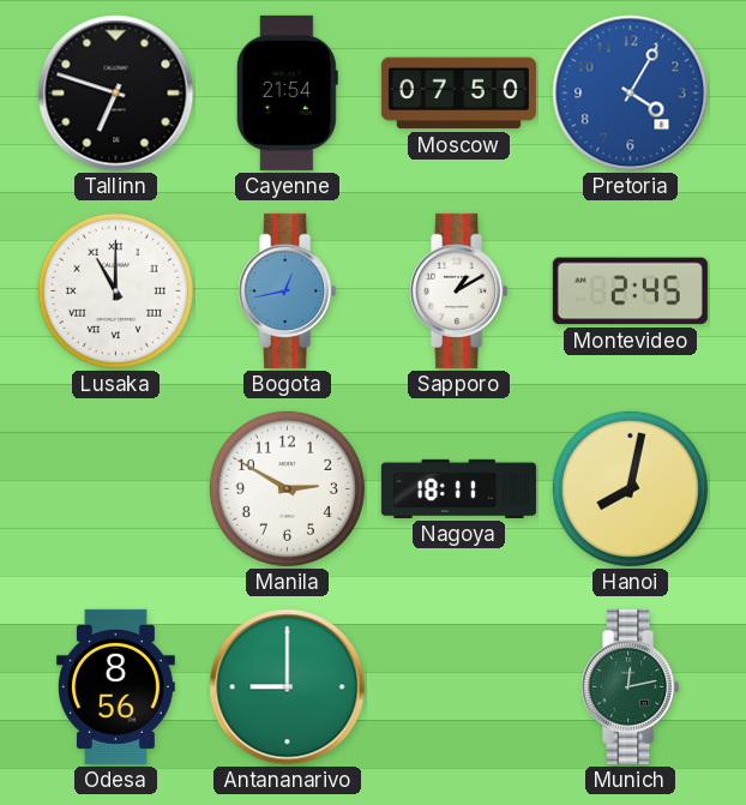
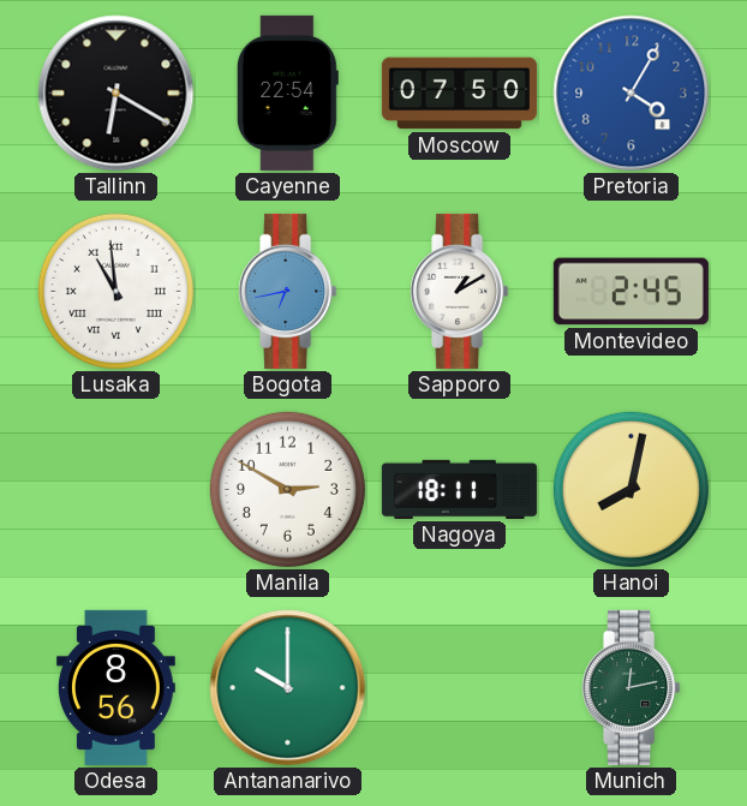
Tallinn: 6:48 -> 6:20
Cayenne: 21:54 -> 22:54
Lusaka: 11:00 -> 10:59
Bogota: 12:43 -> 6:43
Antananarivo: 9:00 -> 10:00
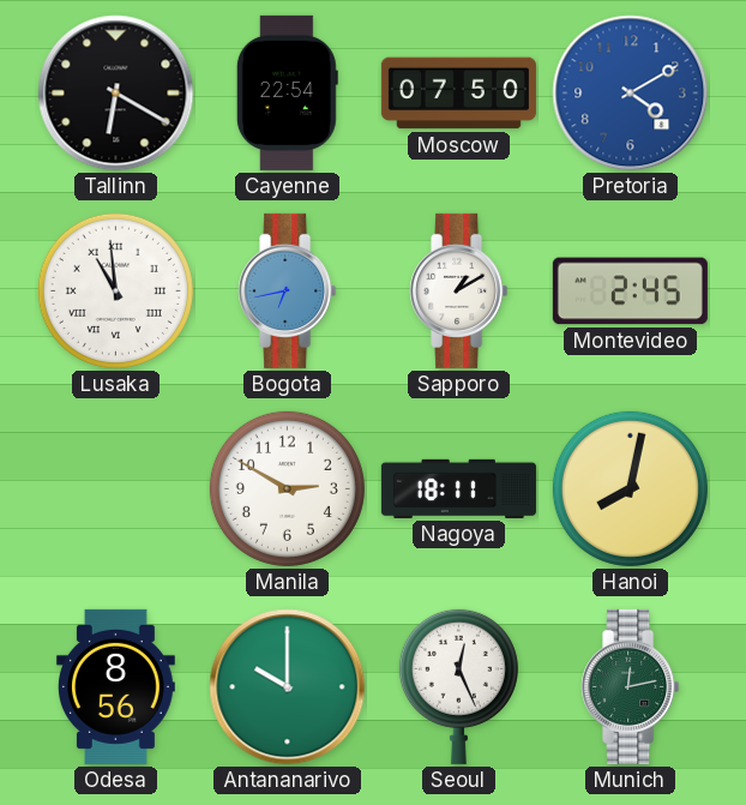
Pretoria: 4:05 -> 4:10
Seoul: none -> 12:26
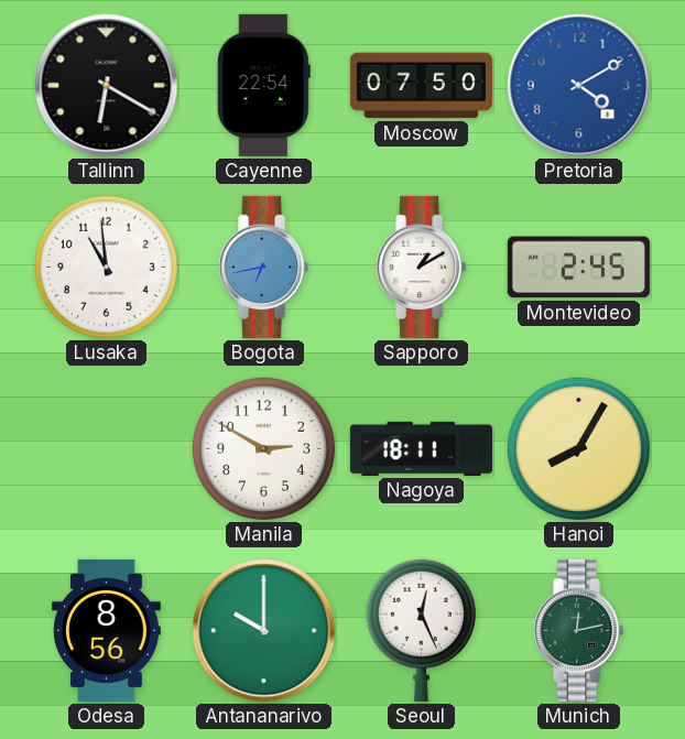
Lusaka numerals: Roman -> Arabic
Hanoi: 8:02 -> 8:05
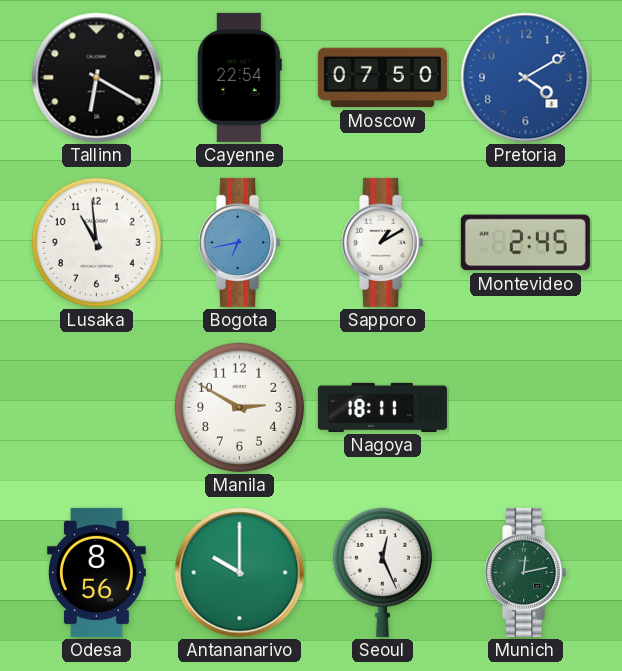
Hanoi: 8:05 -> none
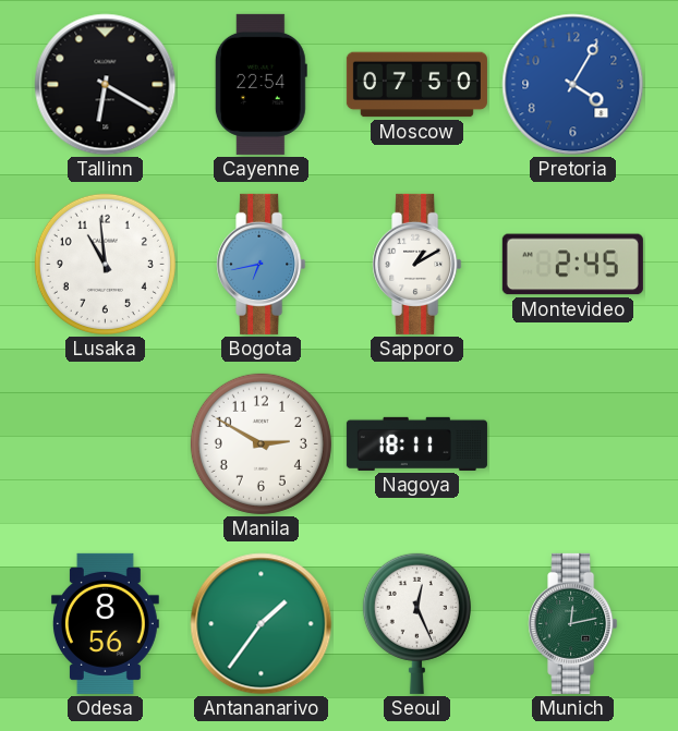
Pretoria: 4:10 -> 4:05
Antananarivo: 10:00 -> 1:36
